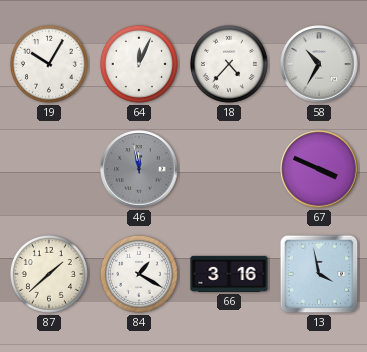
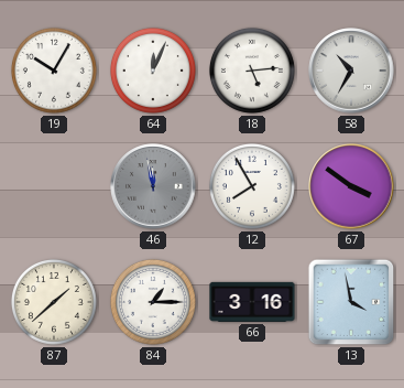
18: 4:37 -> 5:14
12: none -> 7:55
67: 3:49 -> 3:51
84: 1:20 -> 1:15
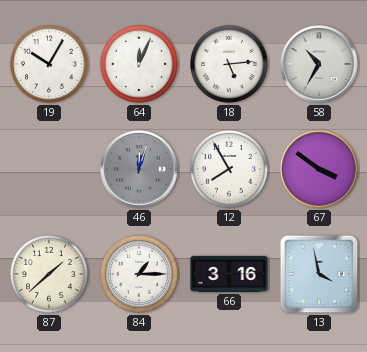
46: 11:58 -> 12:03
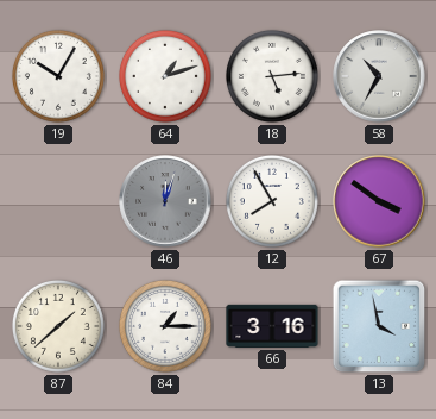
64: 12:04 -> 1:12
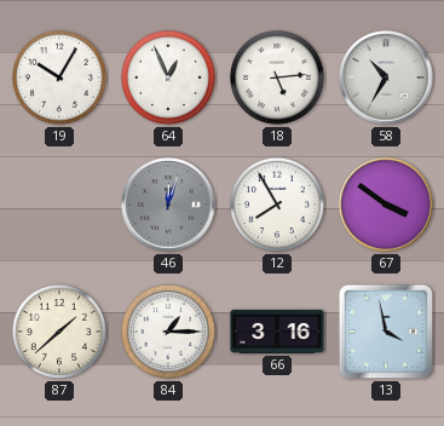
64: 1:12 -> 12:56
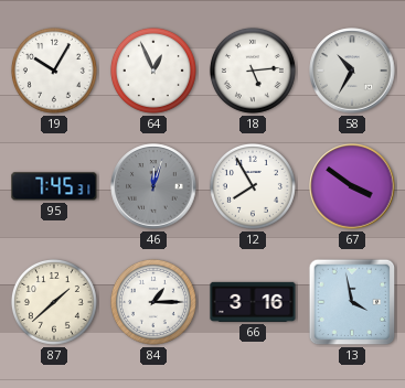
95: none -> 7:45
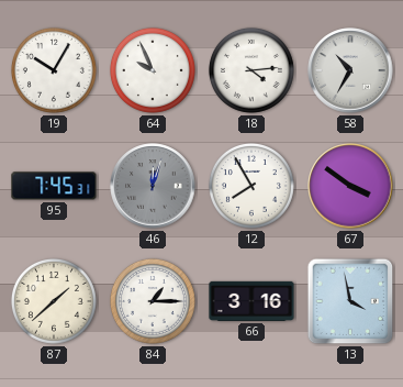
64: 12:56 -> 9:56
18: 5:14 -> 4:14
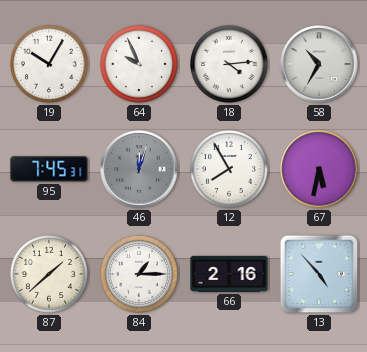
67: 3:51 -> 5:32
66: 3:16 -> 2:16
13: 3:58 -> 4:53
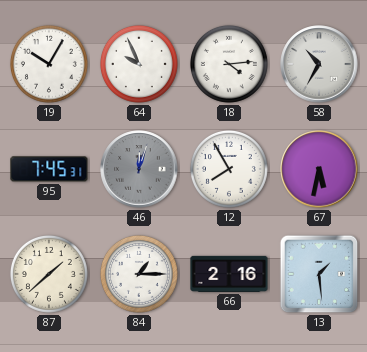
13: 4:53 -> 1:29
